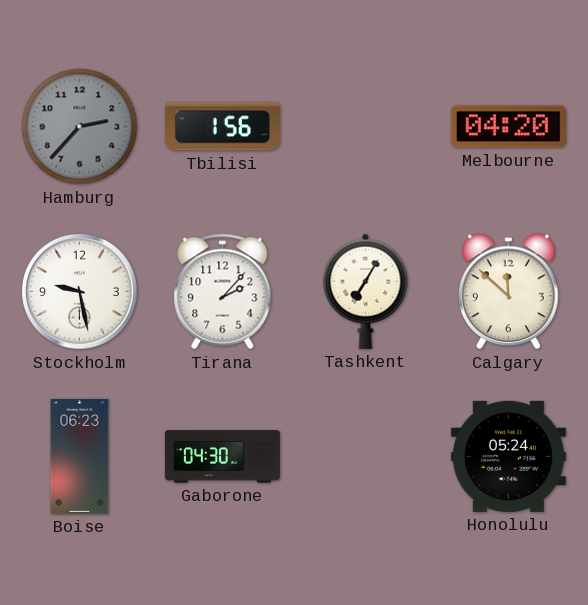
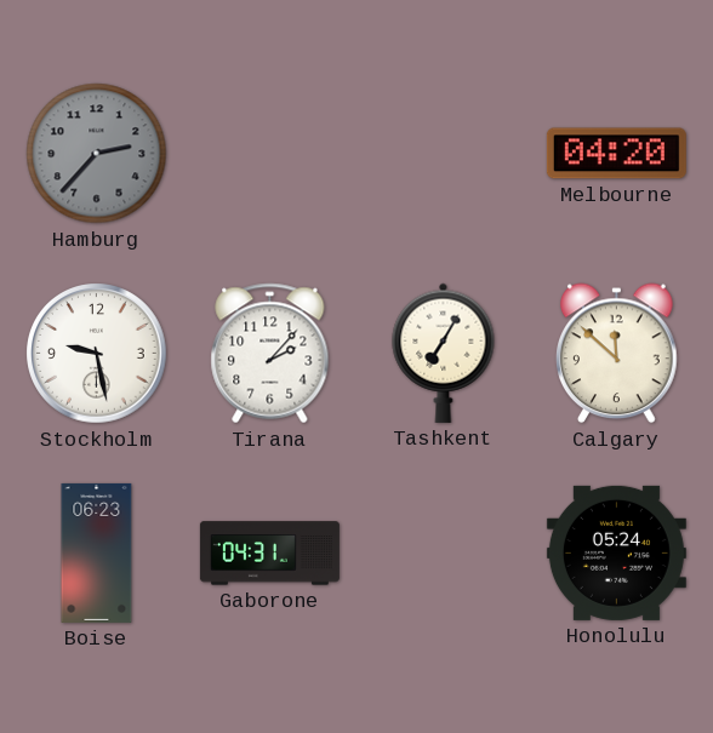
Tbilisi: 1:56 -> none
Gaborone: 04:30 -> 04:31
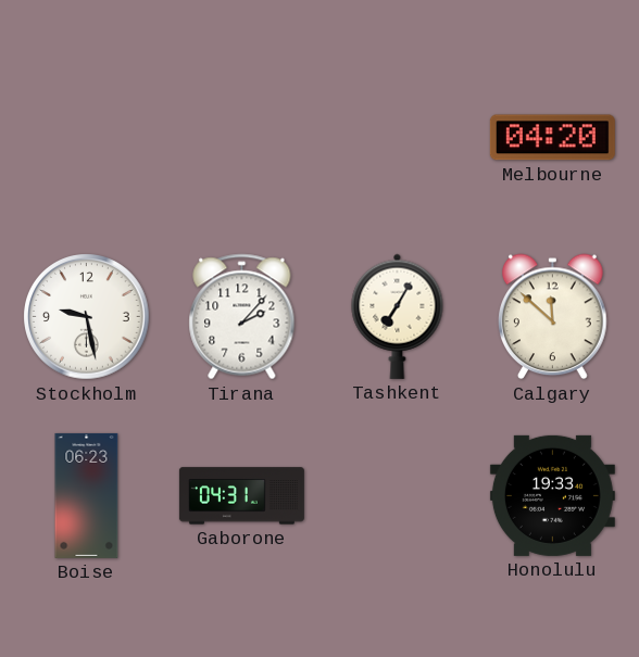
Hamburg: 2:37 -> none
Honolulu: 05:24 -> 19:33
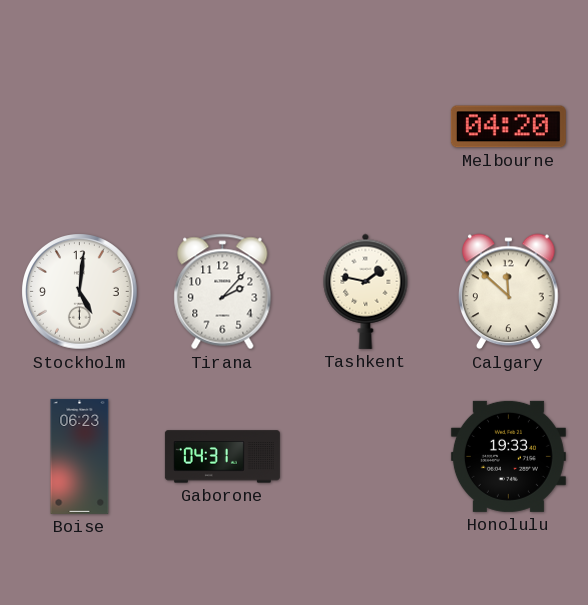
Stockholm: 9:28 -> 5:01
Tashkent: 7:05 -> 1:47
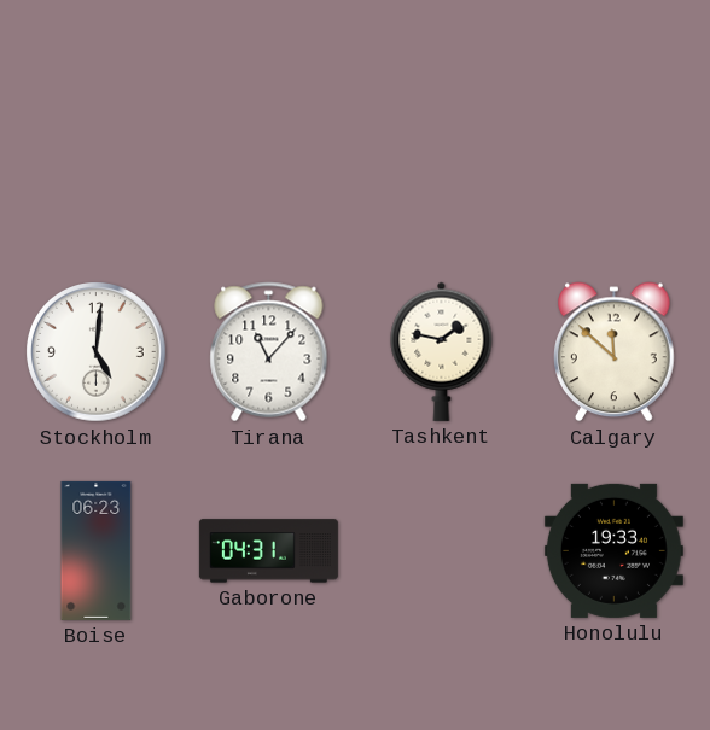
Melbourne: 04:20 -> none
Tirana: 2:07 -> 11:07
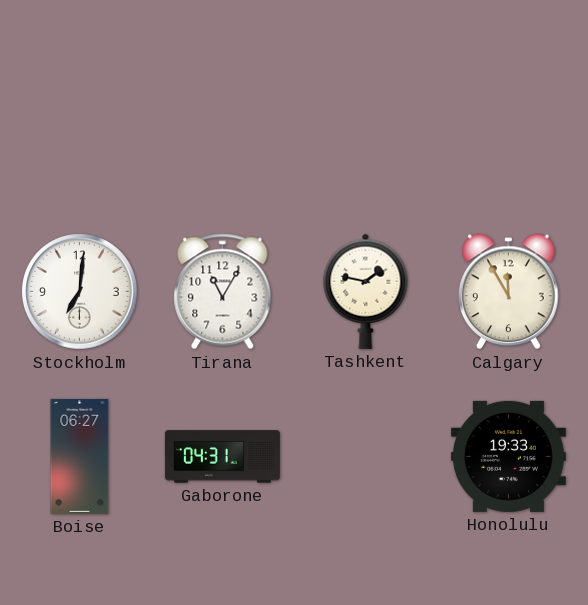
Stockholm: 5:01 -> 7:01
Tirana: 11:07 -> 11:05
Calgary: 11:52 -> 11:55
Boise: 06:23 -> 06:27
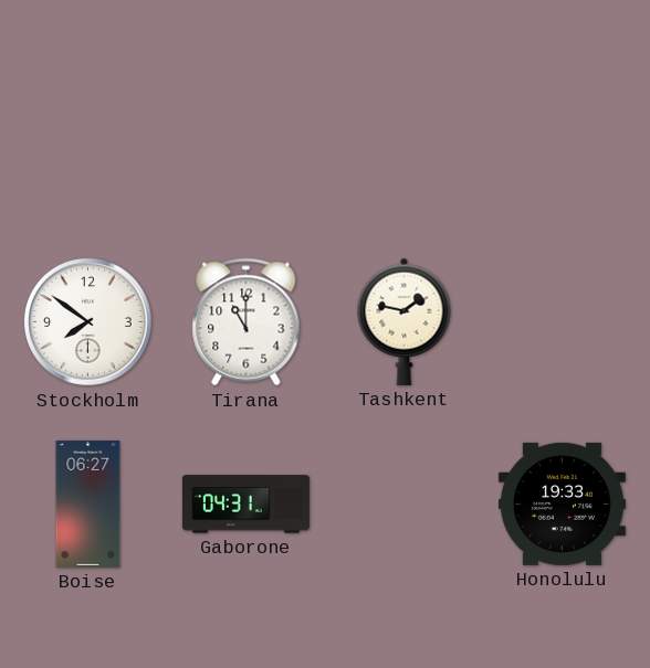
Stockholm: 7:01 -> 7:51
Tirana: 11:05 -> 11:00
Calgary: 11:55 -> none
